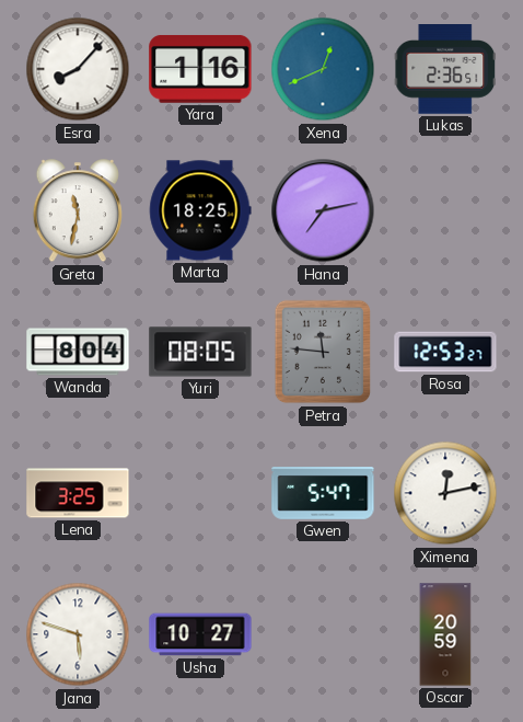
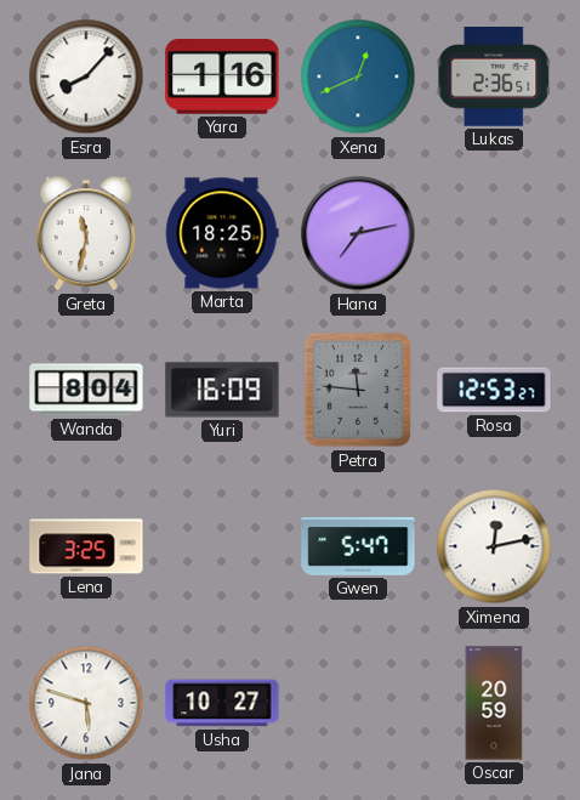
Yuri: 08:05 -> 16:09
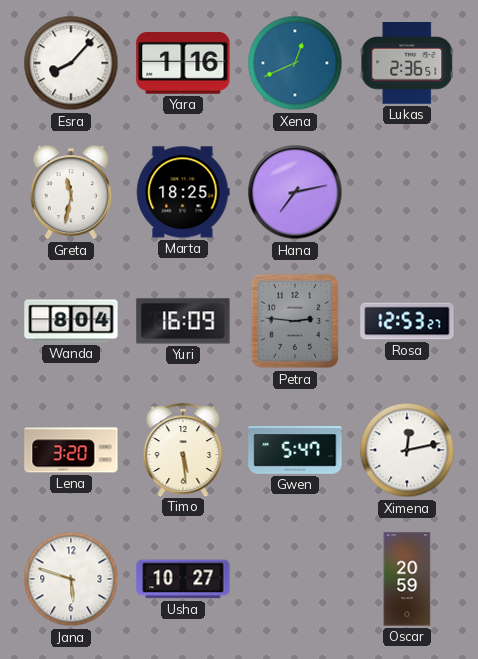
Petra: 11:46 -> 2:46
Lena: 3:25 -> 3:20
Timo: none -> 5:29
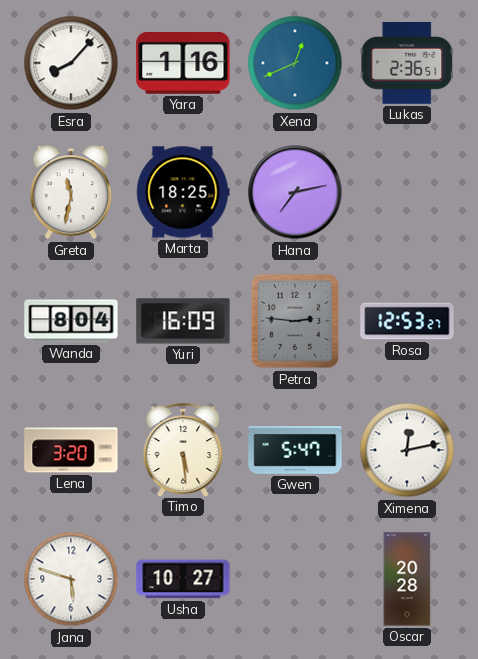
Oscar: 20:59 -> 20:28
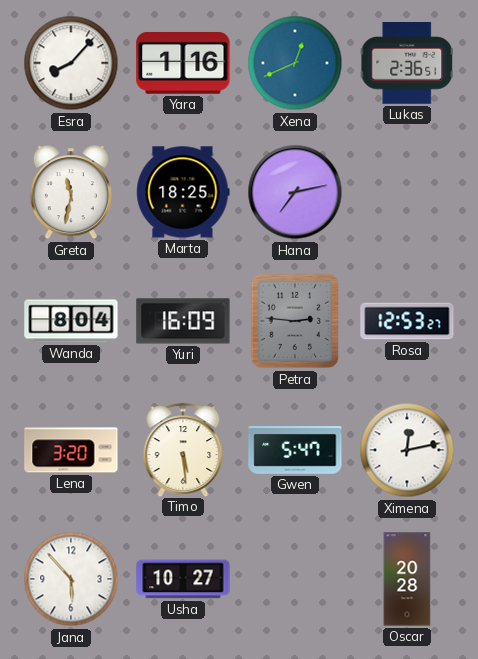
Jana: 5:48 -> 5:53
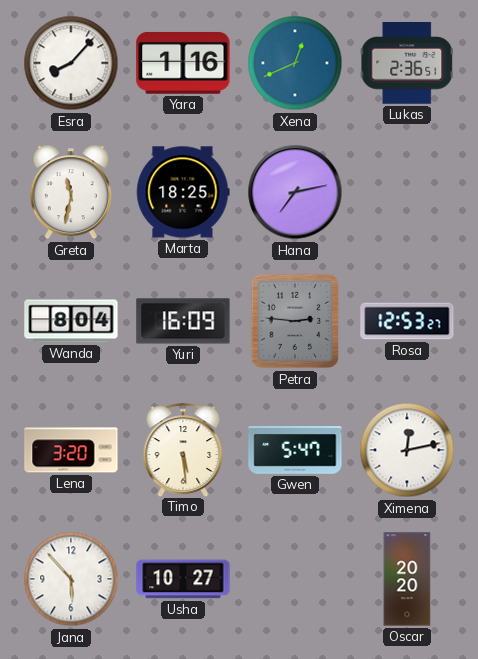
Oscar: 20:28 -> 20:20
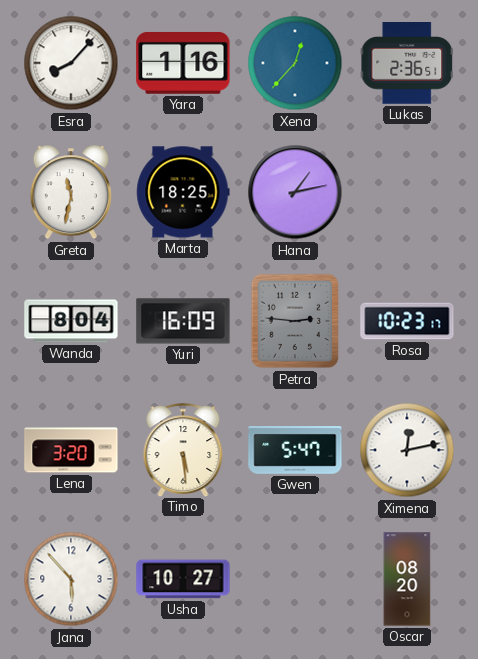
Xena: 12:41 -> 12:37
Hana: 7:13 -> 1:13
Rosa: 12:53 -> 10:23
Oscar: 20:20 -> 08:20
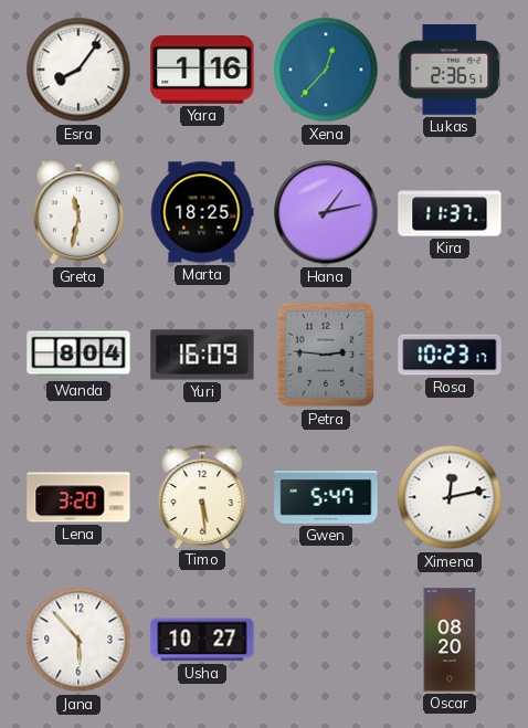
Esra: 8:07 -> 8:06
Kira: none -> 11:37
